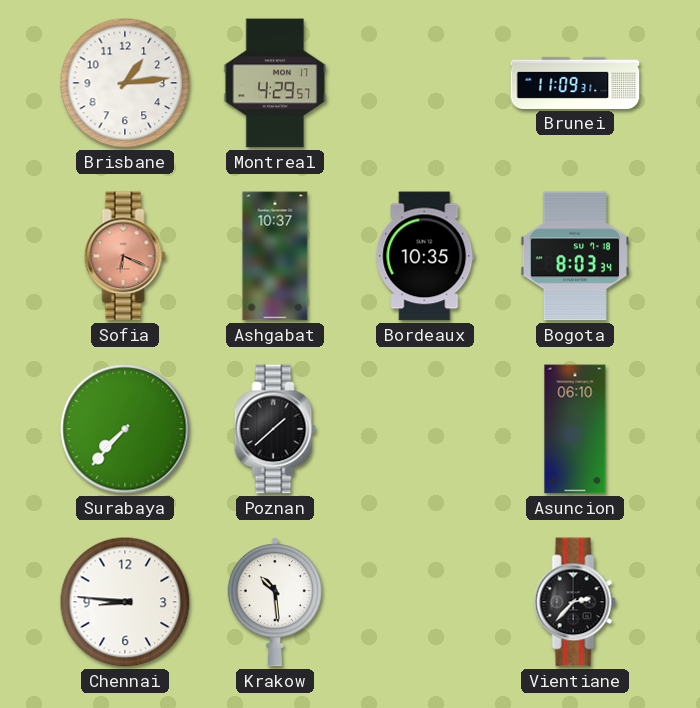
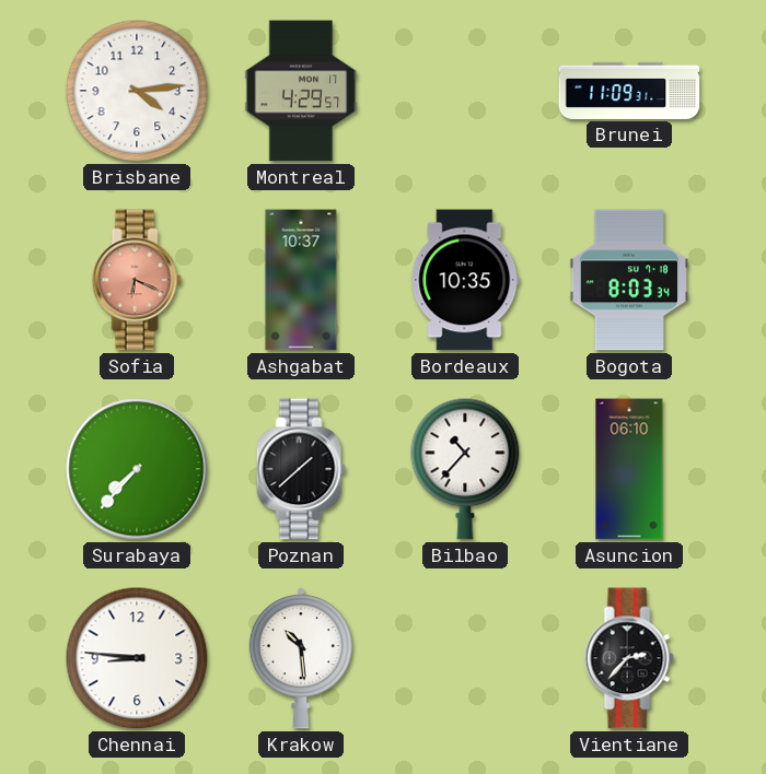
Brisbane: 1:14 -> 4:14
Bilbao: none -> 10:37
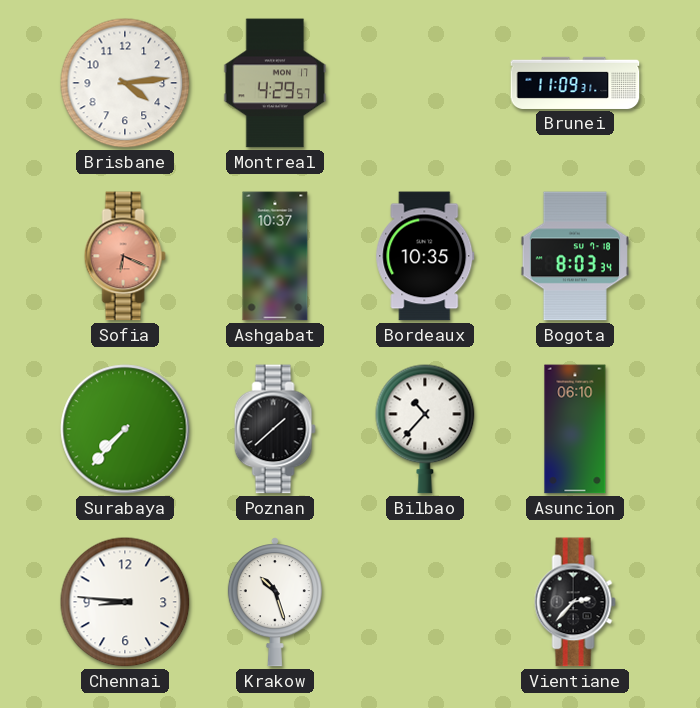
Krakow: 10:29 -> 10:27
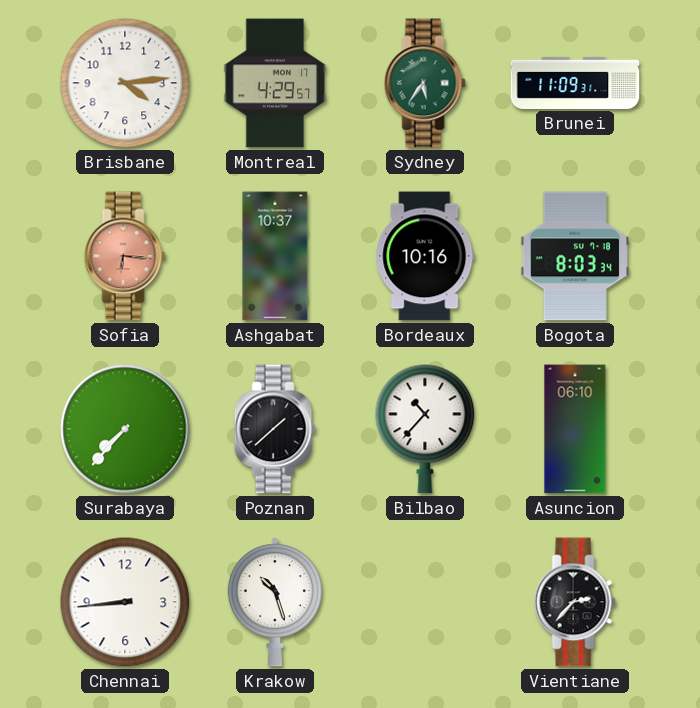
Sydney: none -> 5:36
Sofia: 6:19 -> 6:16
Bordeaux: 10:35 -> 10:16
Chennai: 8:46 -> 8:44
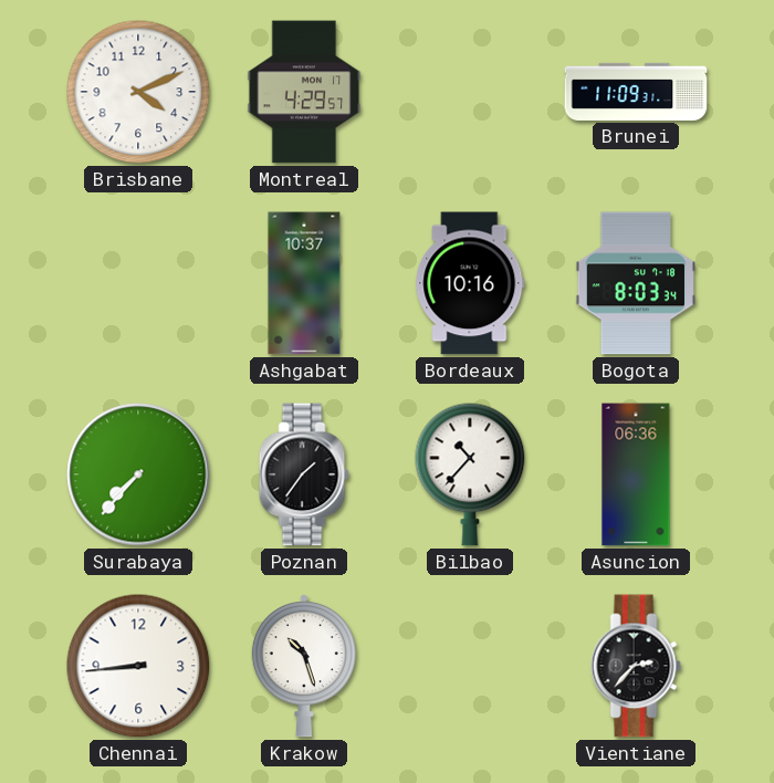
Brisbane: 4:14 -> 4:11
Sydney: 5:36 -> none
Sofia: 6:16 -> none
Poznan: 1:38 -> 1:36
Asuncion: 06:10 -> 06:36
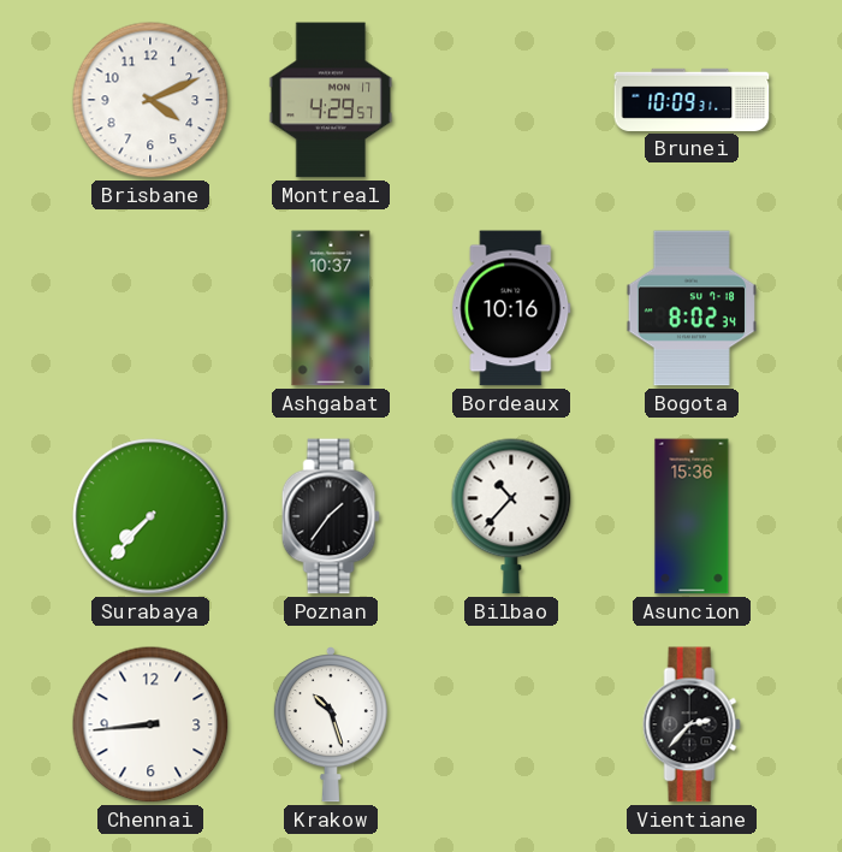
Brunei: 11:09 -> 10:09
Bogota: 8:03 -> 8:02
Asuncion: 06:36 -> 15:36
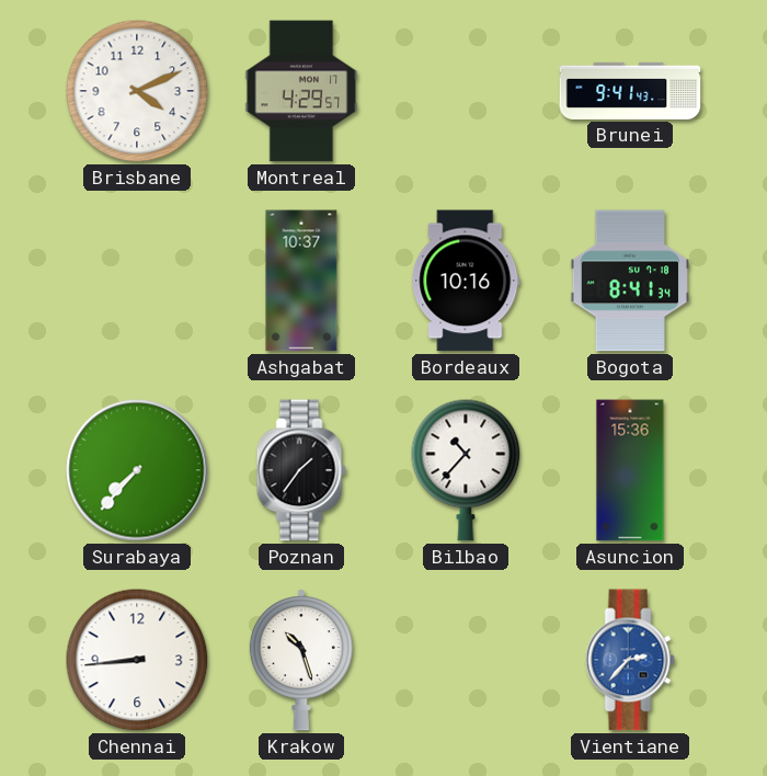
Brunei: 10:09 -> 9:41
Bogota: 8:02 -> 8:41
Vientiane dial: black -> blue
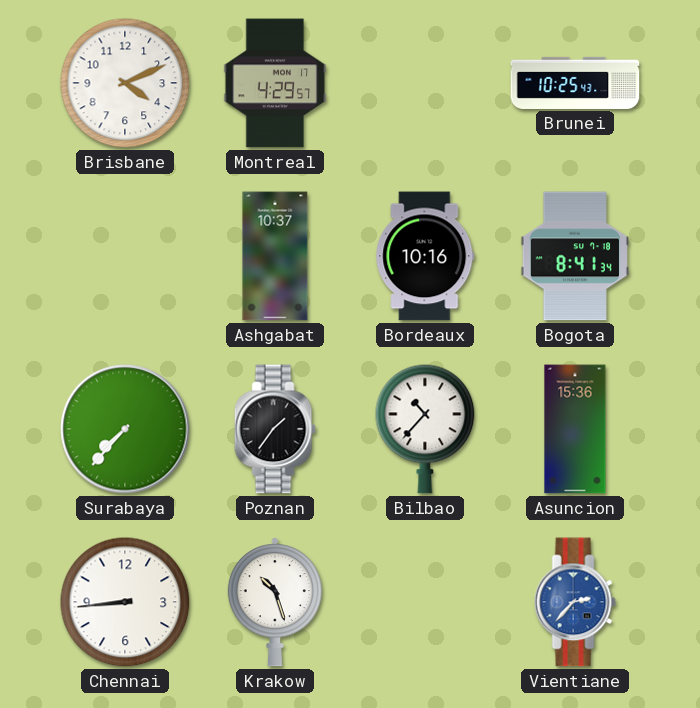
Brunei: 9:41 -> 10:25
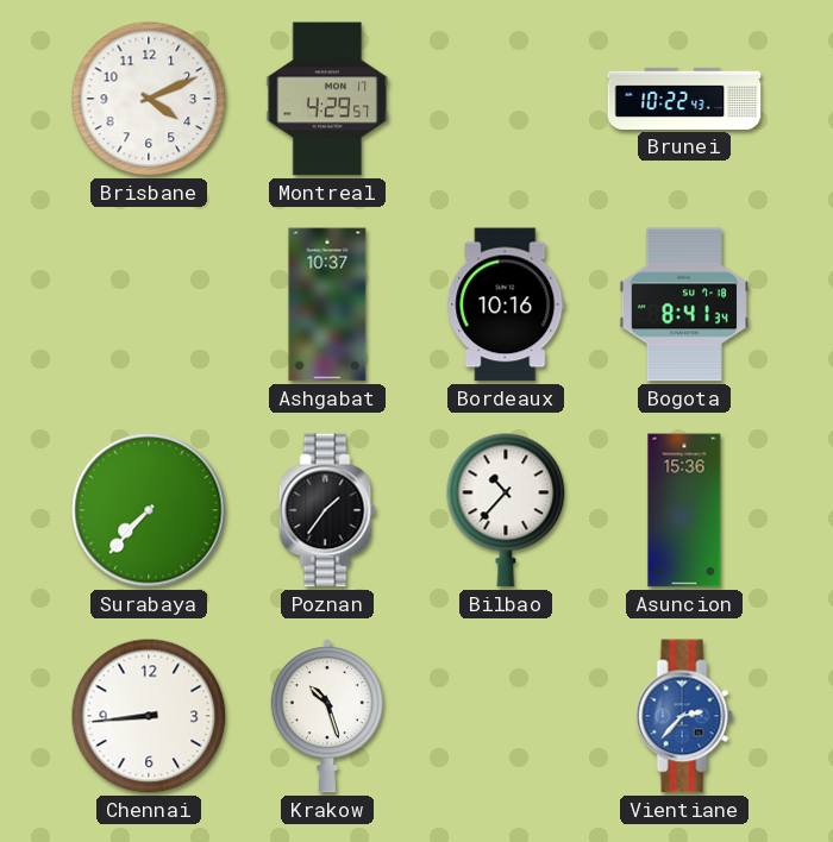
Brunei: 10:25 -> 10:22
